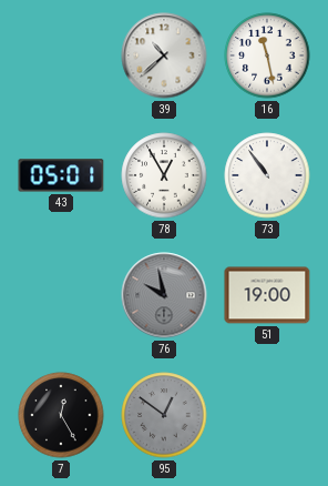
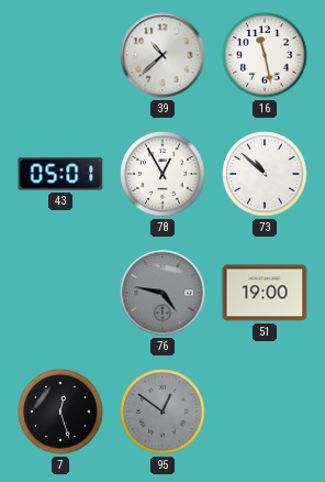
73: 10:54 -> 10:52
76: 9:58 -> 4:47
7: 12:25 -> 12:27
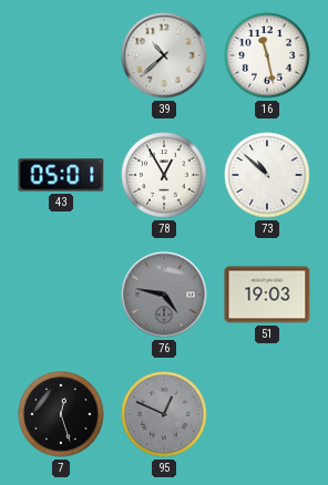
51: 19:00 -> 19:03
95: 12:51 -> 12:49
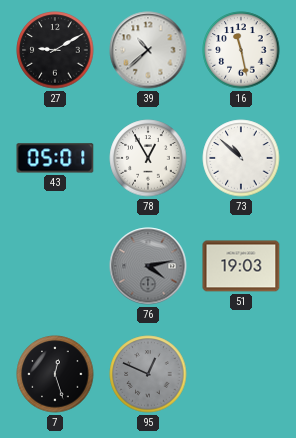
27: none -> 9:10
76: 4:47 -> 4:13
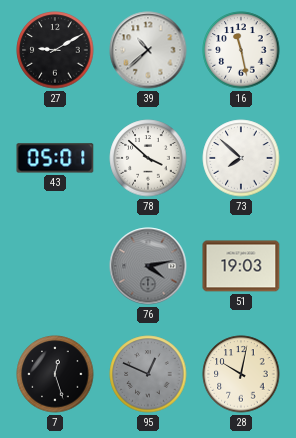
78: 12:55 -> 3:52
73: 10:52 -> 7:52
28: none -> 10:02
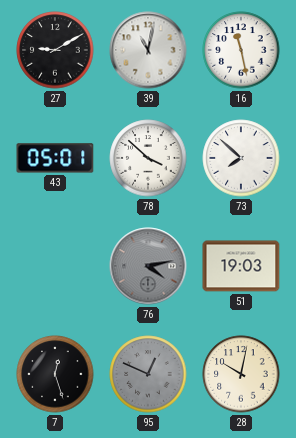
39: 10:38 -> 11:02
